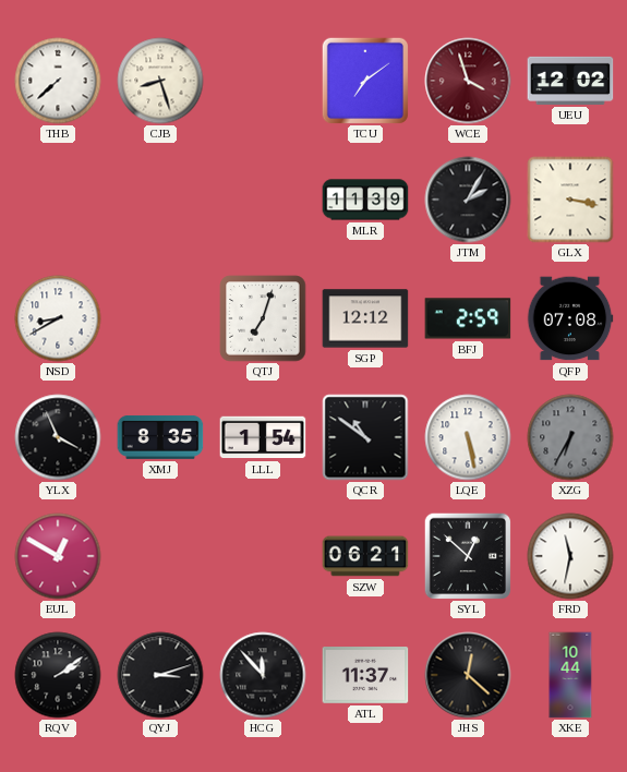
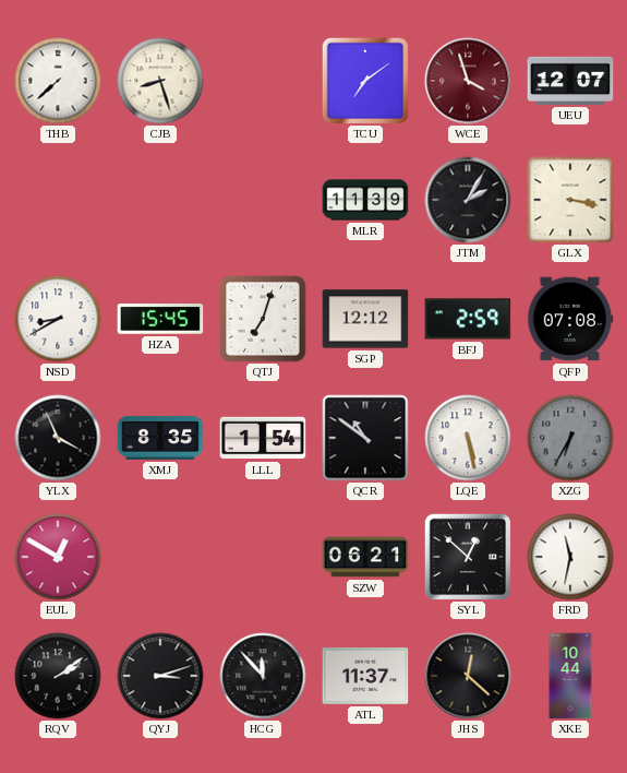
UEU: 12:02 -> 12:07
HZA: none -> 15:45
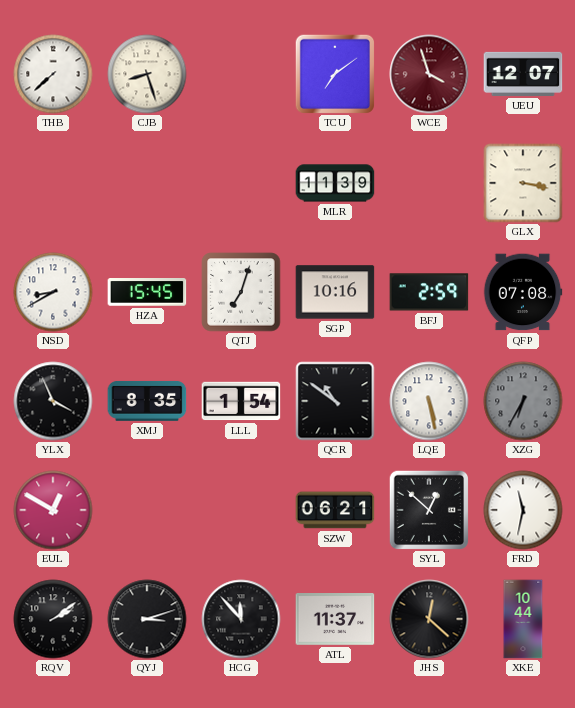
JTM: 2:05 -> none
SGP: 12:12 -> 10:16
